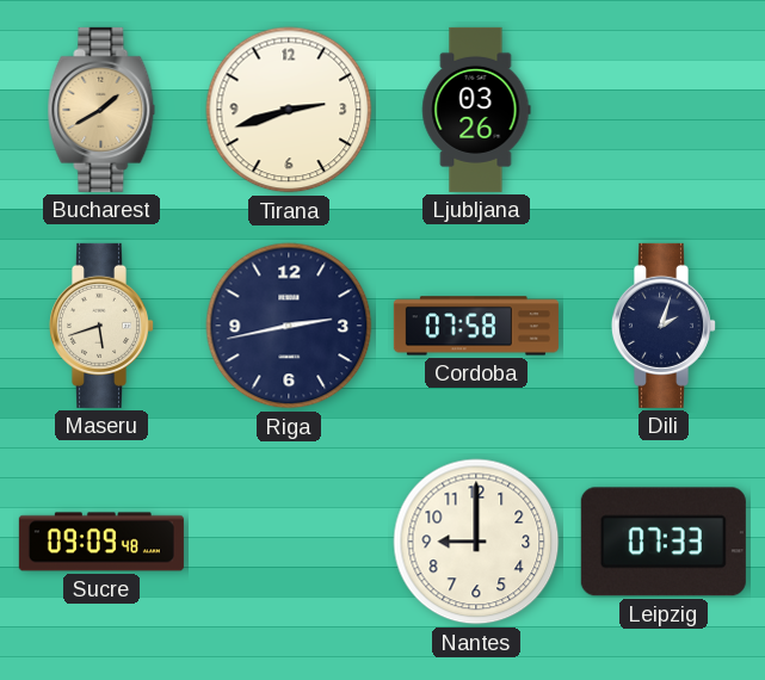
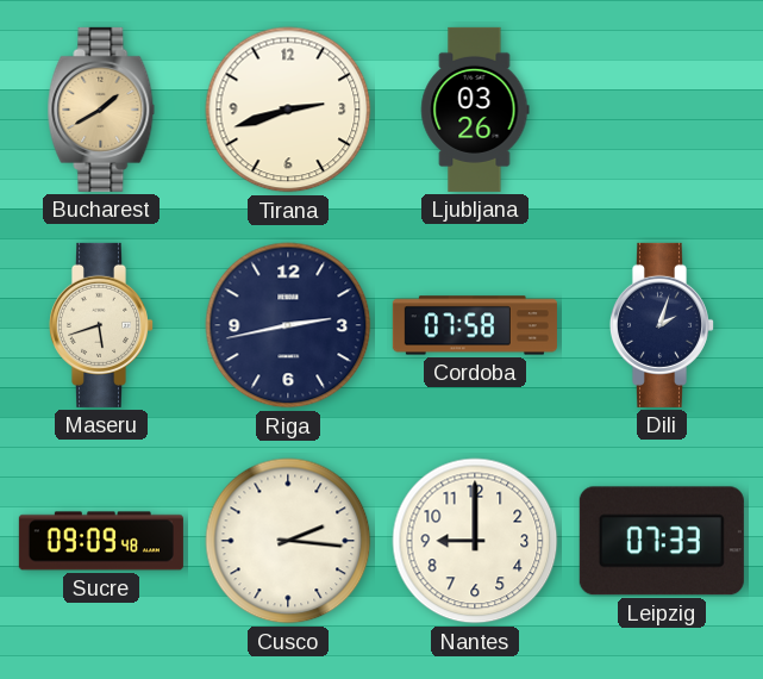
Cusco: none -> 2:16
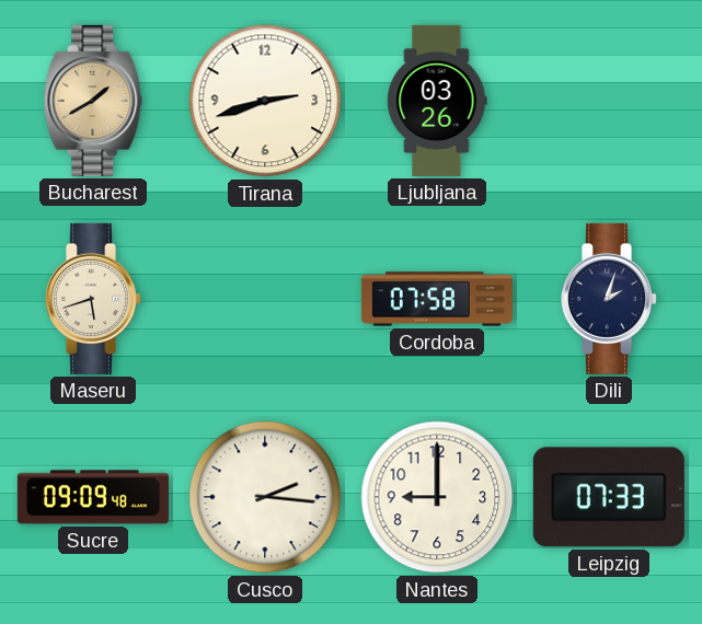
Riga: 2:43 -> none
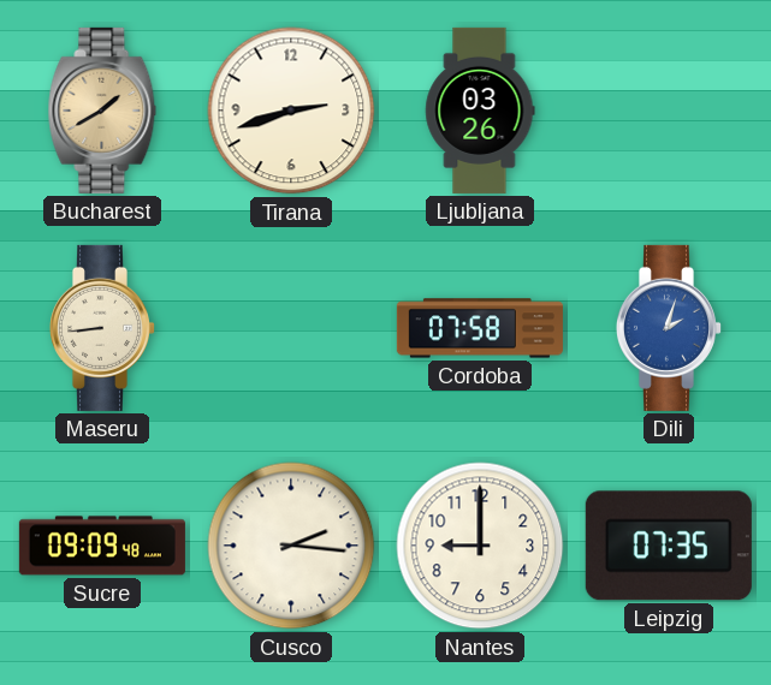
Maseru: 5:42 -> 8:44
Dili dial: navy -> blue
Leipzig: 07:33 -> 07:35
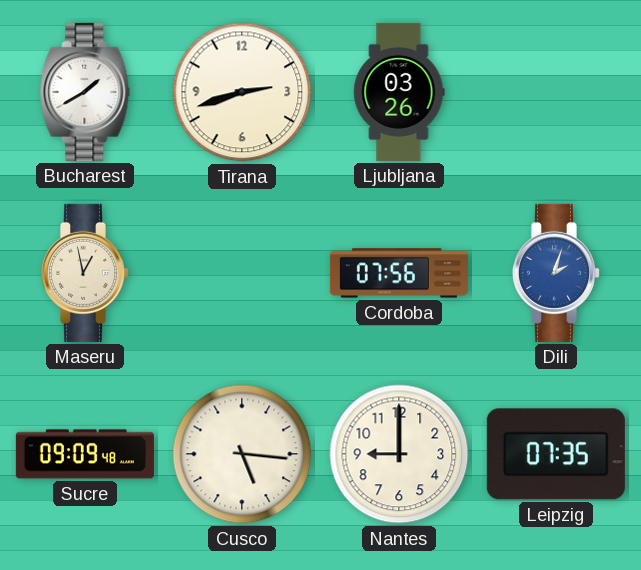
Bucharest dial: champagne -> white
Maseru: 8:44 -> 12:58
Cordoba: 07:58 -> 07:56
Cusco: 2:16 -> 5:16
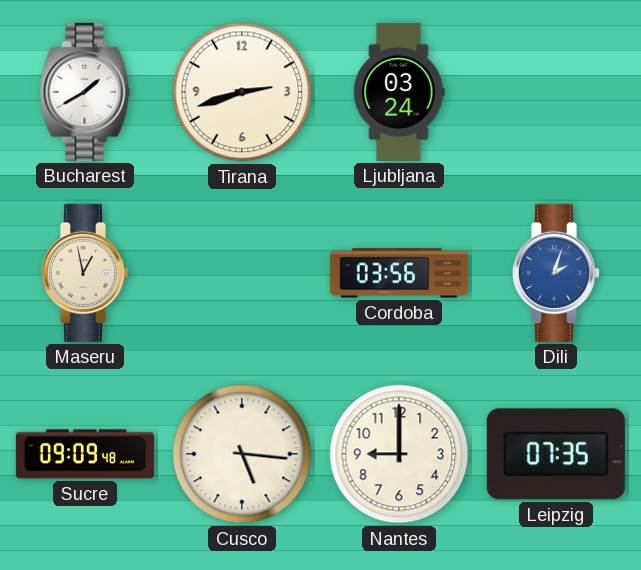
Ljubljana: 03:26 -> 03:24
Cordoba: 07:56 -> 03:56
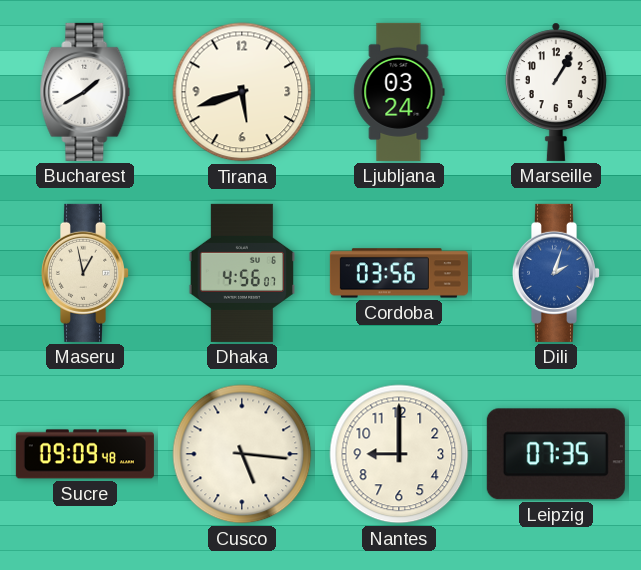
Tirana: 2:42 -> 5:42
Marseille: none -> 1:05
Dhaka: none -> 4:56
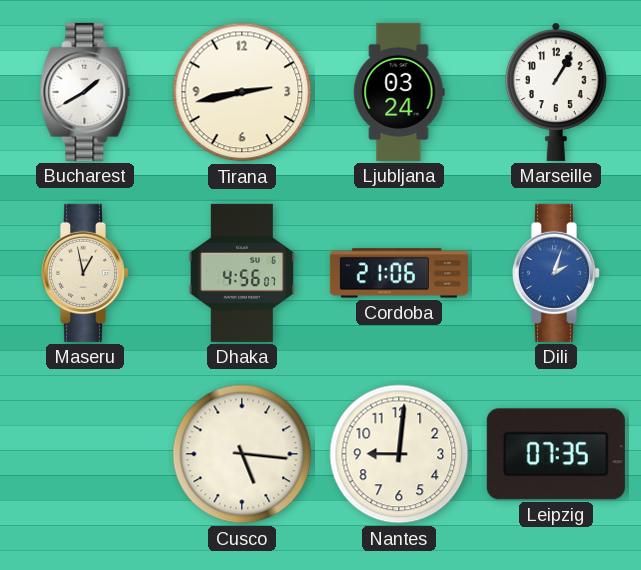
Tirana: 5:42 -> 2:43
Cordoba: 03:56 -> 21:06
Sucre: 09:09 -> none
Nantes: 9:00 -> 9:01
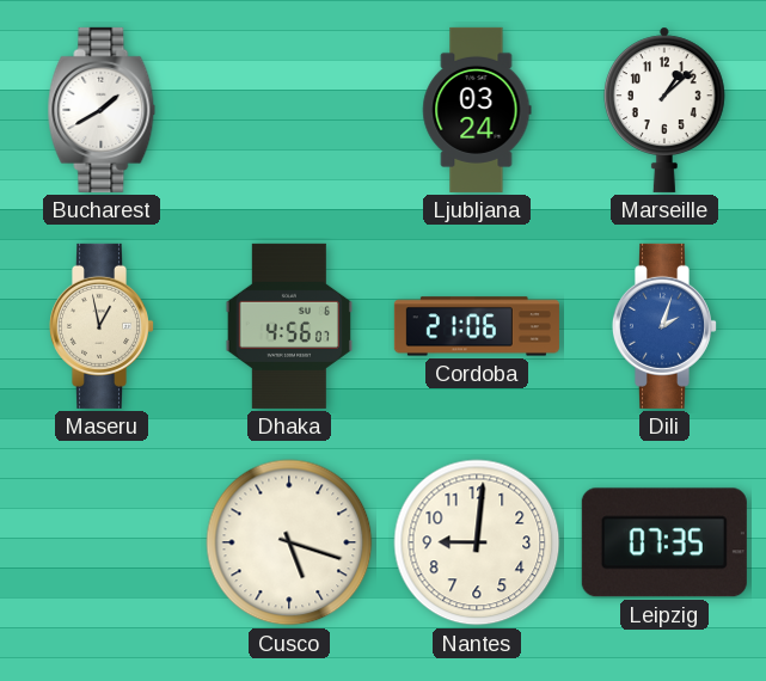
Tirana: 2:43 -> none
Marseille: 1:05 -> 1:08
Cusco: 5:16 -> 5:18
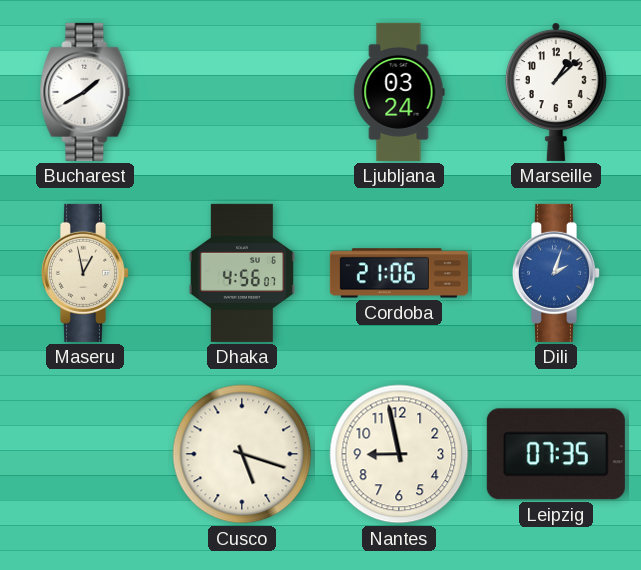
Nantes: 9:01 -> 8:58
